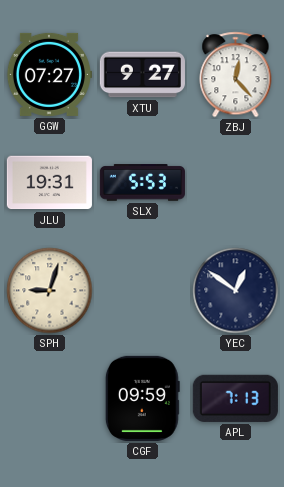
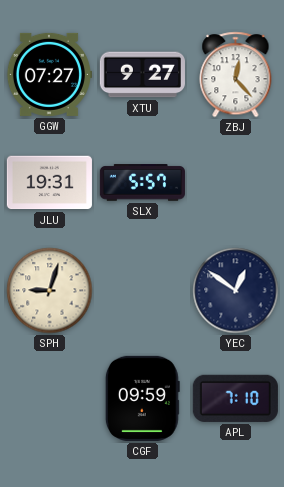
SLX: 5:53 -> 5:57
APL: 7:13 -> 7:10
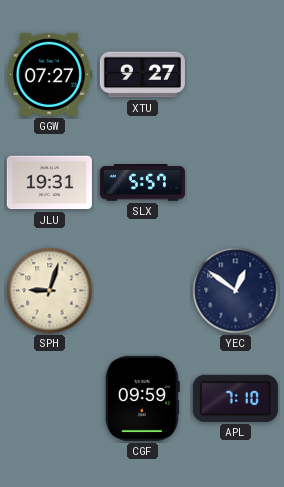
ZBJ: 12:23 -> none
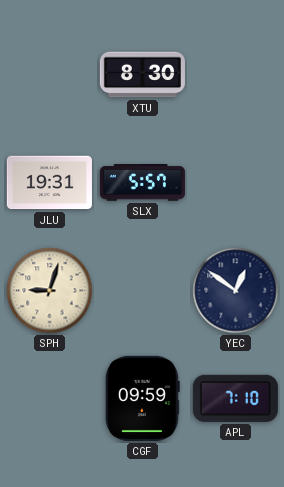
GGW: 07:27 -> none
XTU: 9:27 -> 8:30
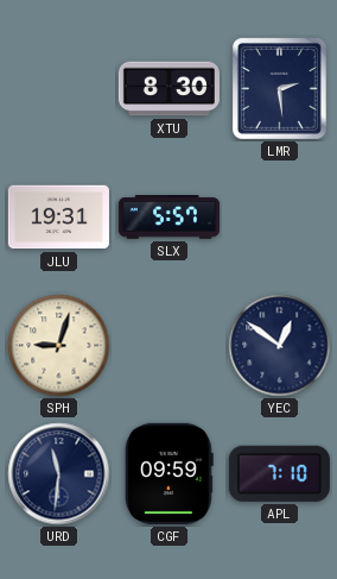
LMR: none -> 2:29
URD: none -> 11:31
